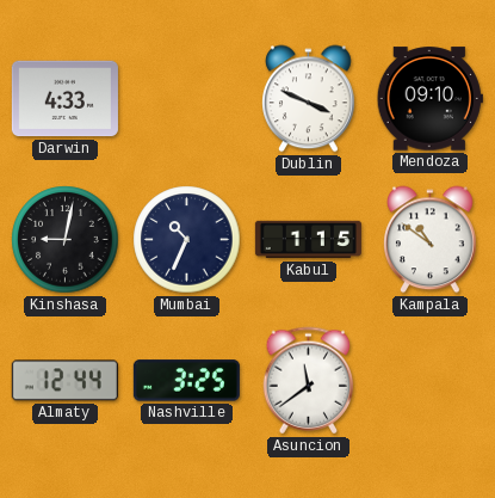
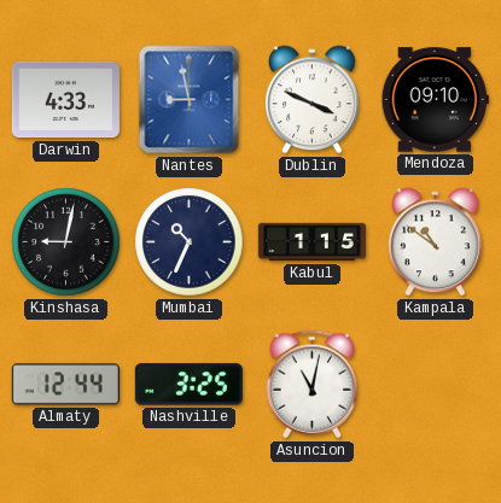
Nantes: none -> 8:58
Asuncion: 11:39 -> 11:02
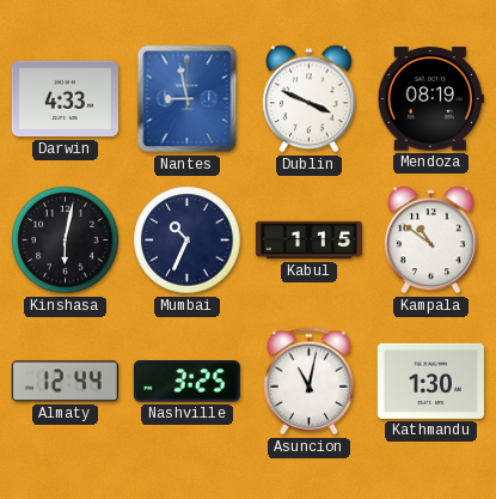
Mendoza: 09:10 -> 08:19
Kinshasa: 9:02 -> 6:02
Kathmandu: none -> 1:30
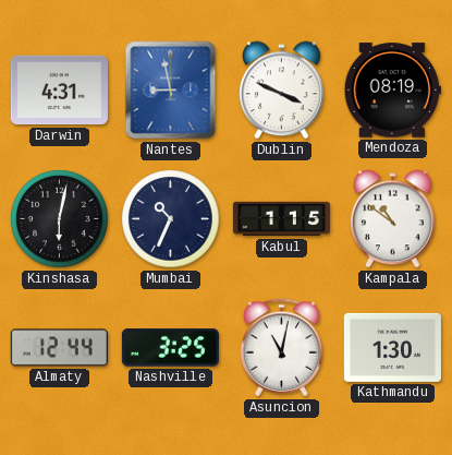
Darwin: 4:33 -> 4:31
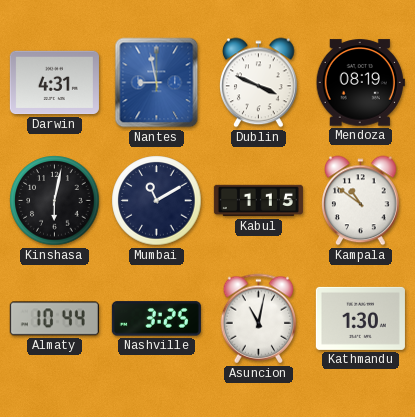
Mumbai: 10:34 -> 11:10
Almaty: 12:44 -> 10:44
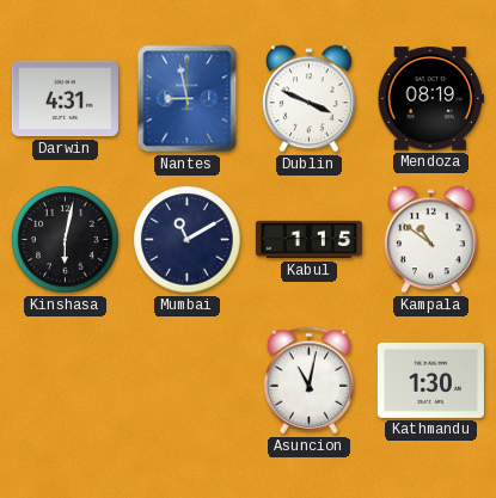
Almaty: 10:44 -> none
Nashville: 3:25 -> none
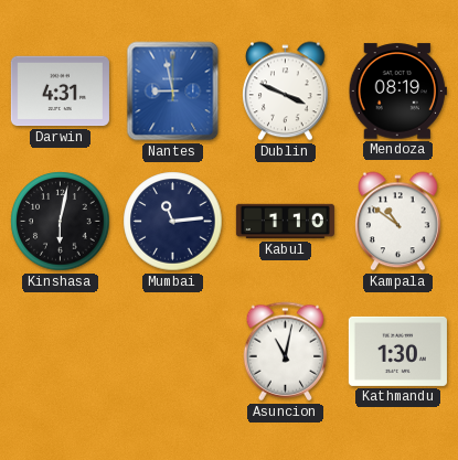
Mumbai: 11:10 -> 11:14
Kabul: 1:15 -> 1:10
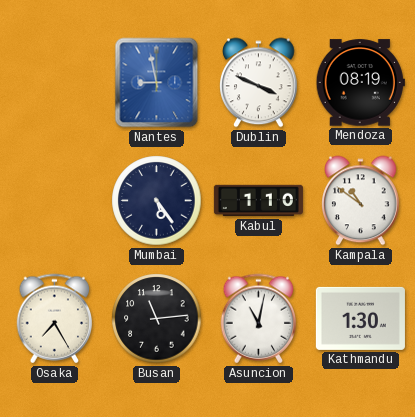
Darwin: 4:31 -> none
Kinshasa: 6:02 -> none
Mumbai: 11:14 -> 5:24
Osaka: none -> 7:25
Busan: none -> 11:14
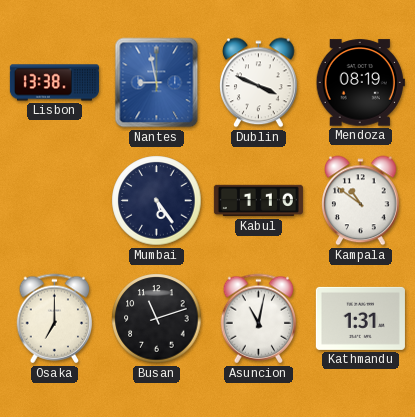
Lisbon: none -> 13:38
Osaka: 7:25 -> 7:00
Busan: 11:14 -> 11:12
Kathmandu: 1:30 -> 1:31
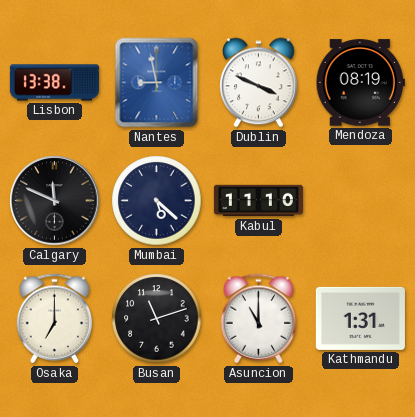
Calgary: none -> 11:49
Mumbai: 5:24 -> 5:22
Kabul: 1:10 -> 11:10
Kampala: 10:51 -> none
Asuncion: 11:02 -> 11:00
